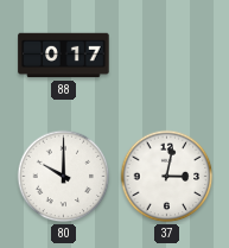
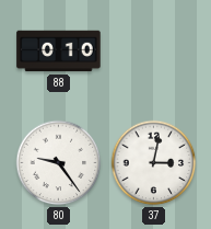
88: 0:17 -> 0:10
80: 10:00 -> 9:24
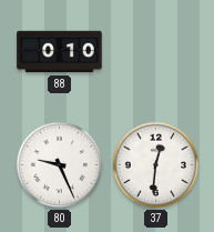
80: 9:24 -> 9:26
37: 3:02 -> 12:31
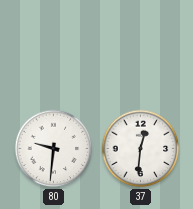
88: 0:10 -> none
80: 9:26 -> 9:31
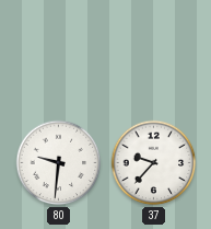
37: 12:31 -> 9:37
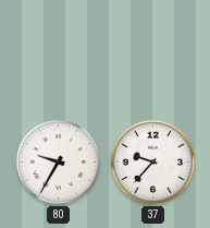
80: 9:31 -> 9:35
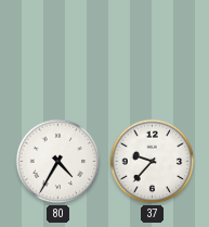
80: 9:35 -> 4:35
